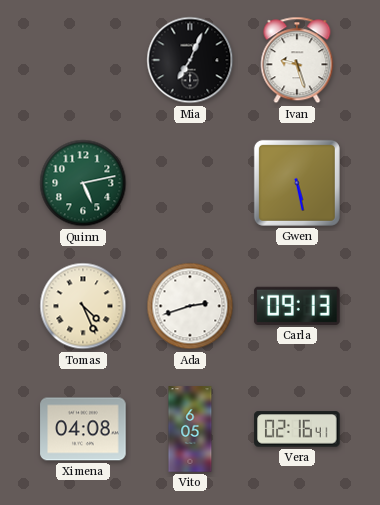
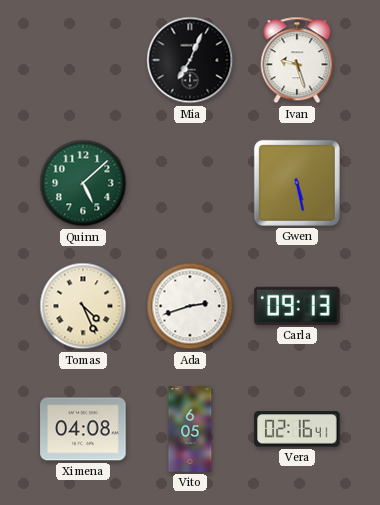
Quinn: 5:13 -> 5:08
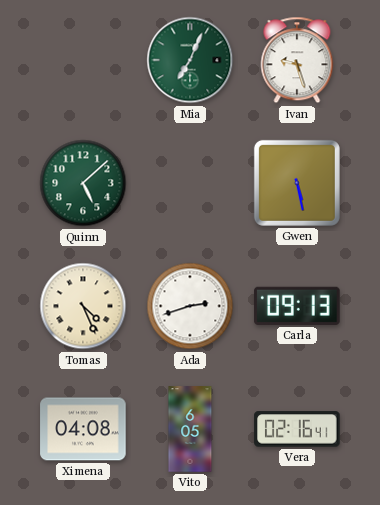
Mia dial: black -> green
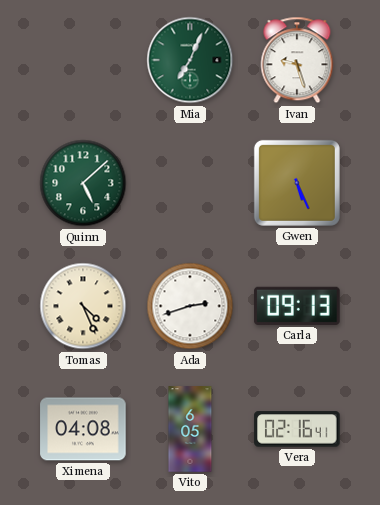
Gwen: 5:28 -> 5:26
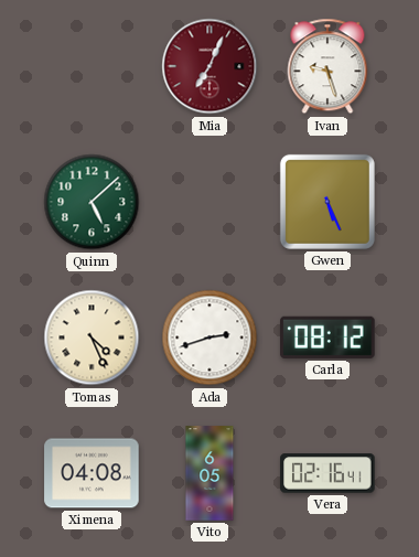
Mia dial: green -> burgundy
Carla: 09:13 -> 08:12
